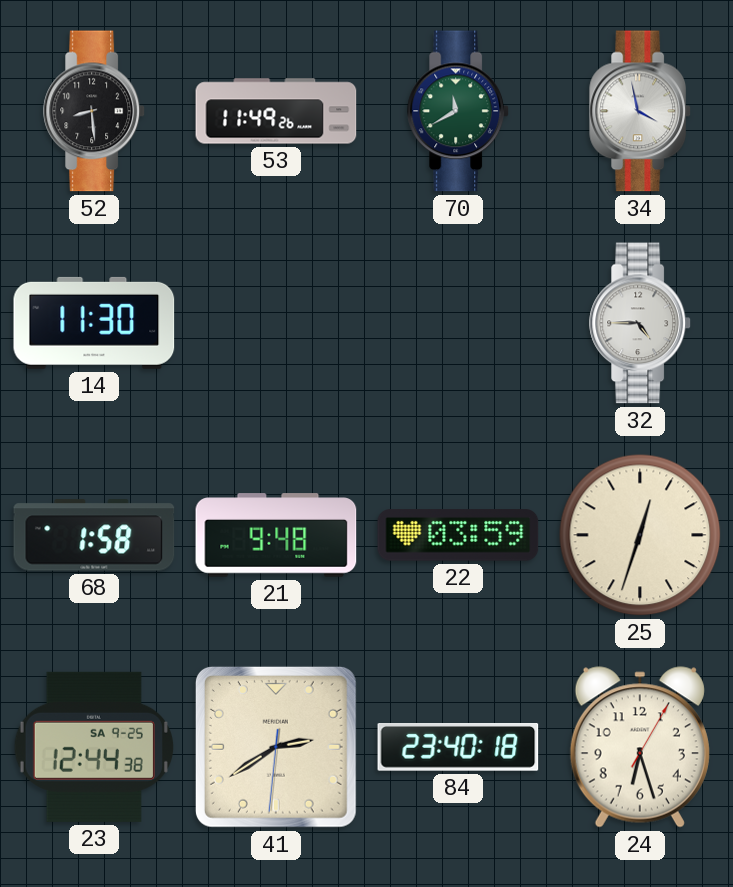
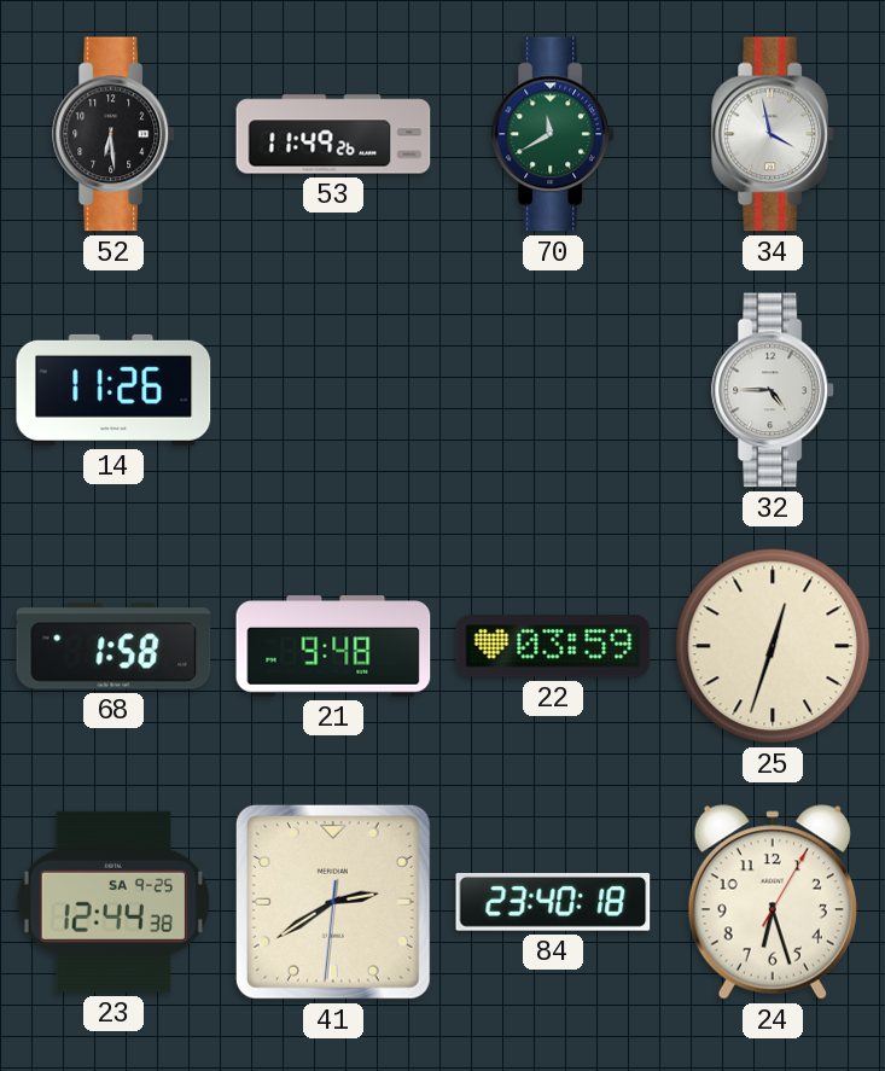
52: 8:29 -> 6:29
14: 11:30 -> 11:26
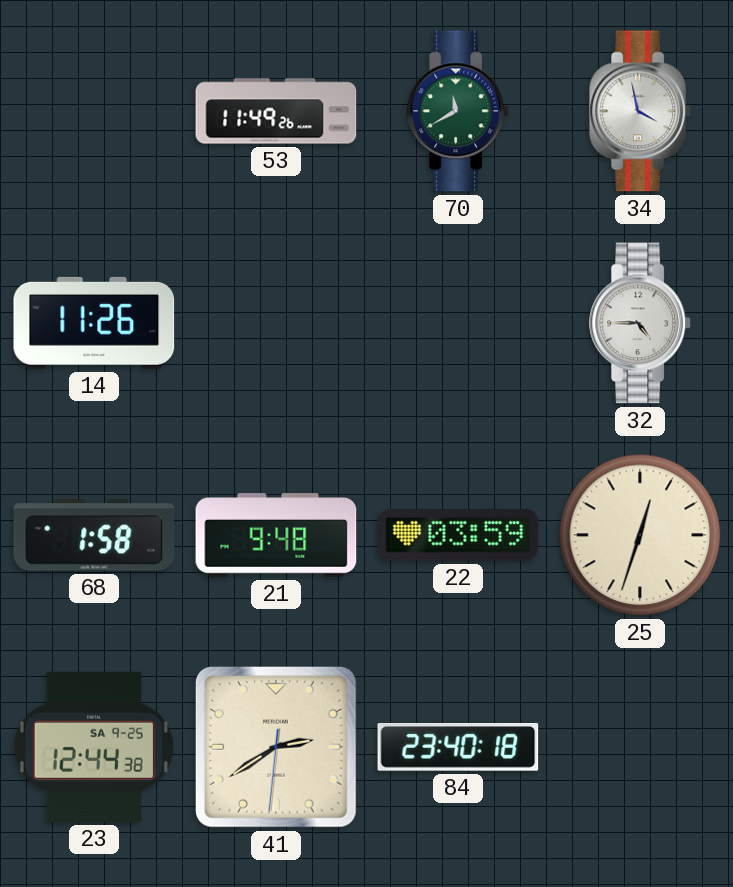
52: 6:29 -> none
24: 6:27 -> none
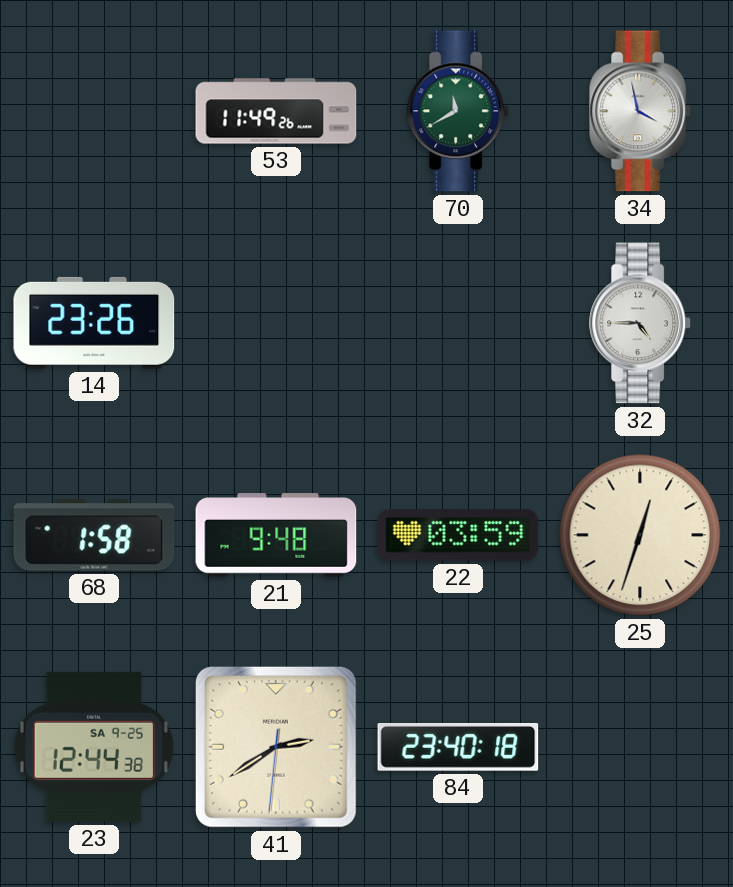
14: 11:26 -> 23:26
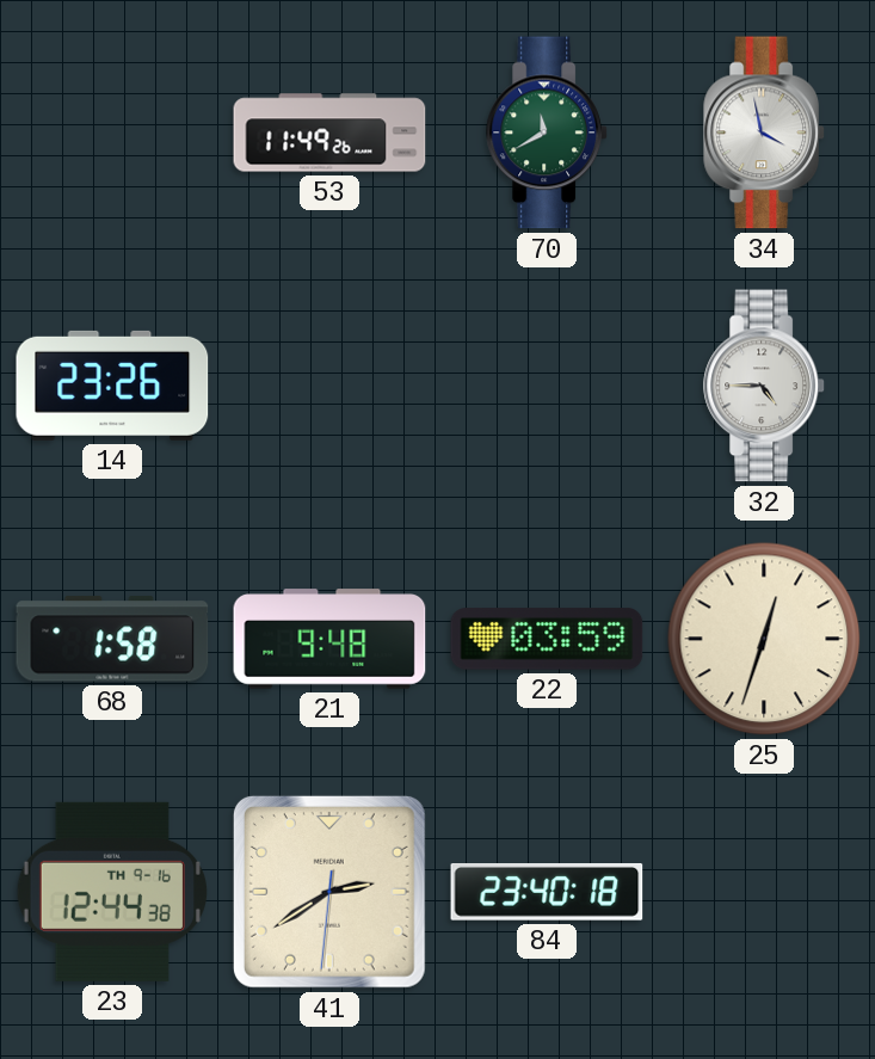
23 date: SA 9-25 -> TH 9-16
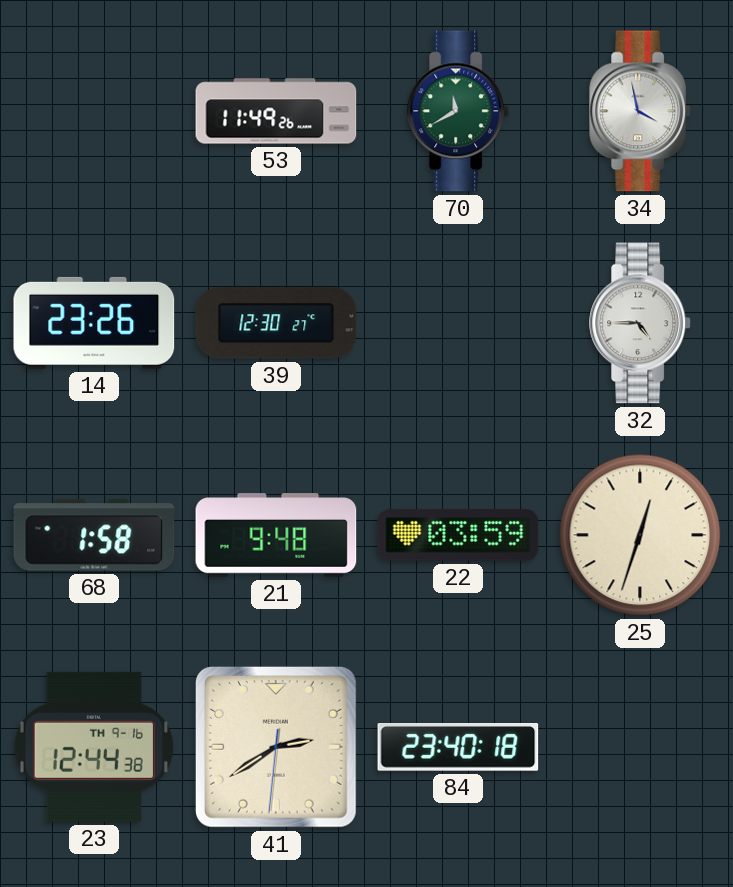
39: none -> 12:30
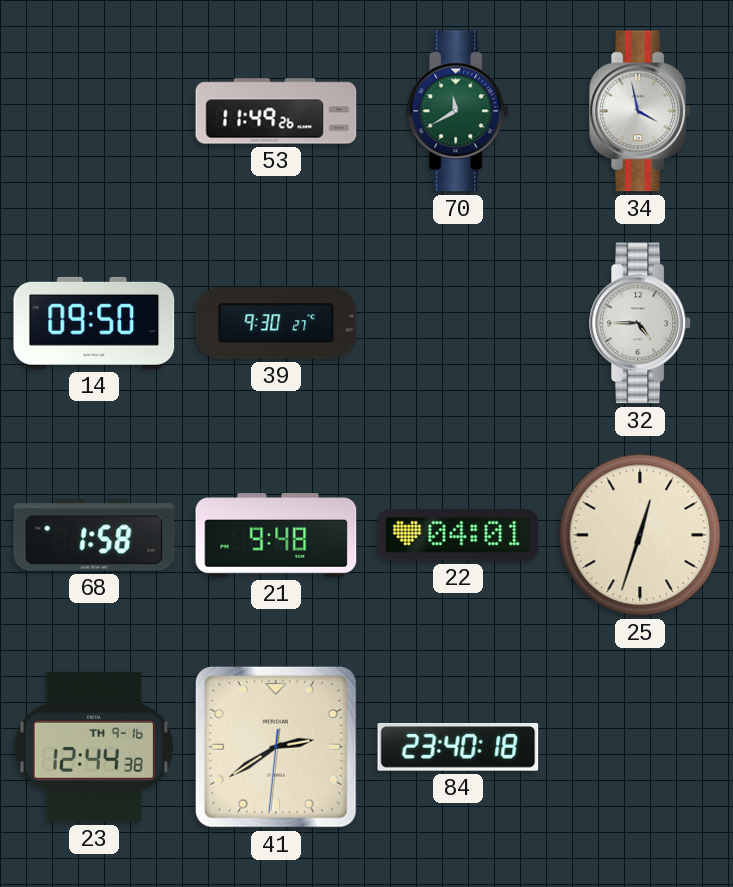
14: 23:26 -> 09:50
39: 12:30 -> 9:30
22: 03:59 -> 04:01
